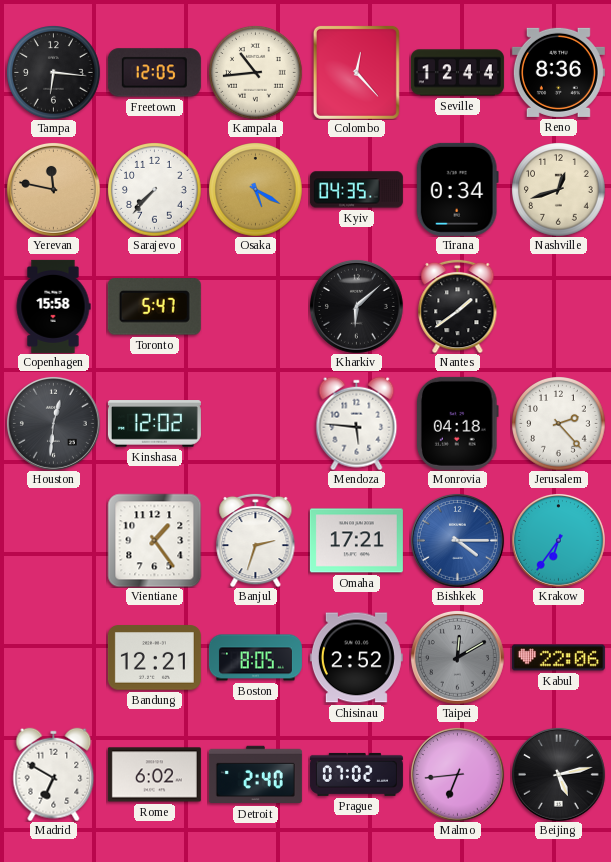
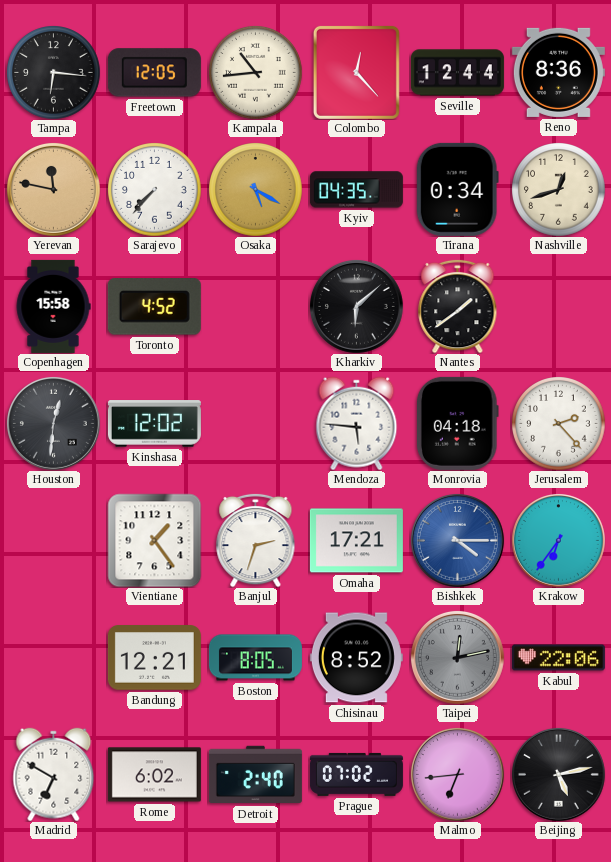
Toronto: 5:47 -> 4:52
Chisinau: 2:52 -> 8:52
Taipei: 12:10 -> 12:13
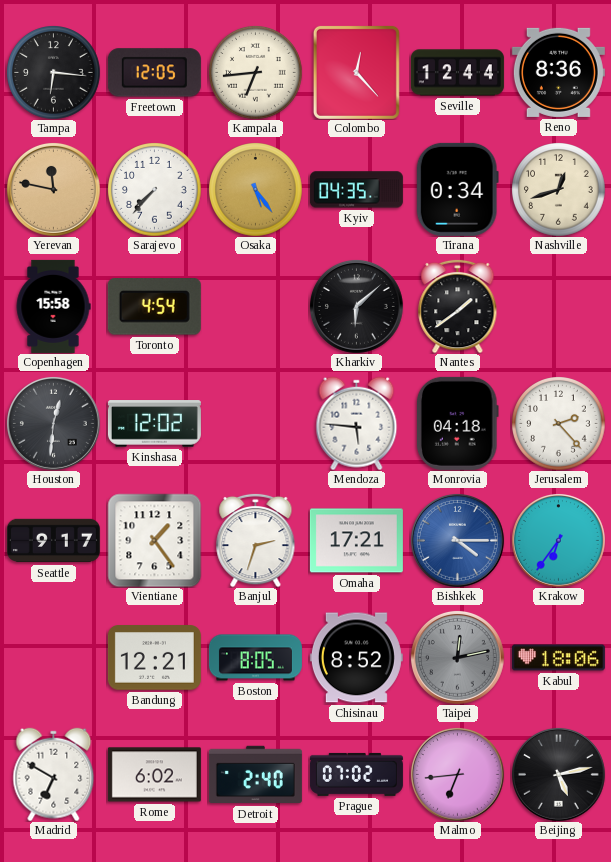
Kampala: 10:44 -> 6:44
Osaka: 5:20 -> 5:24
Toronto: 4:52 -> 4:54
Seattle: none -> 9:17
Kabul: 22:06 -> 18:06
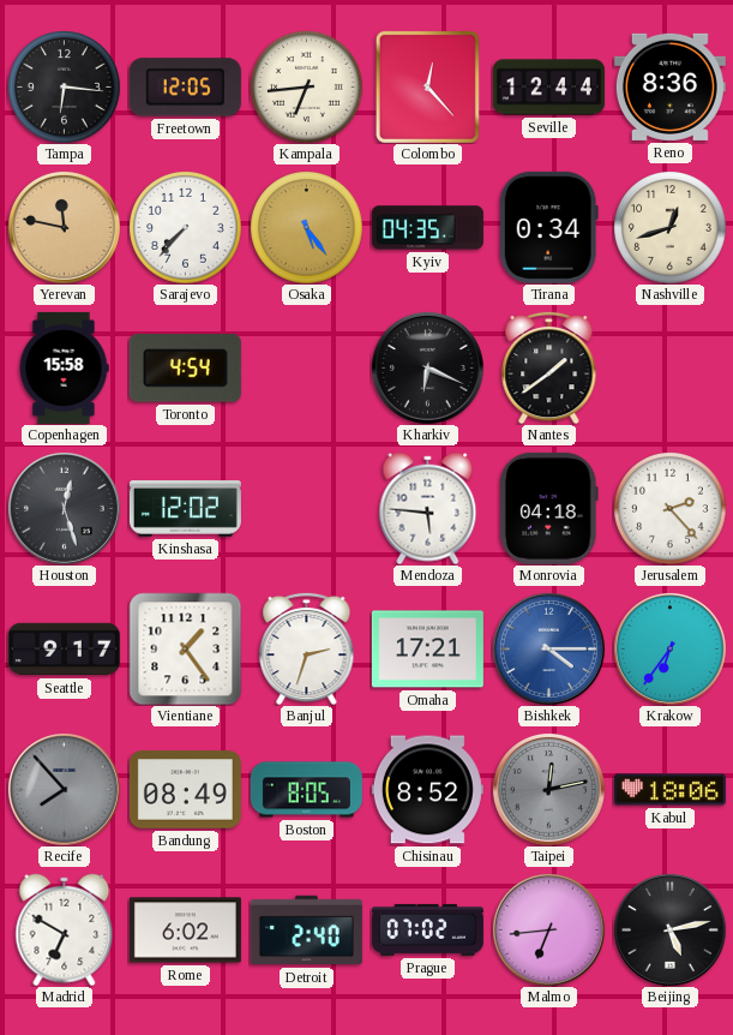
Kharkiv: 6:08 -> 6:19
Houston: 12:31 -> 12:27
Recife: none -> 7:53
Bandung: 12:21 -> 08:49
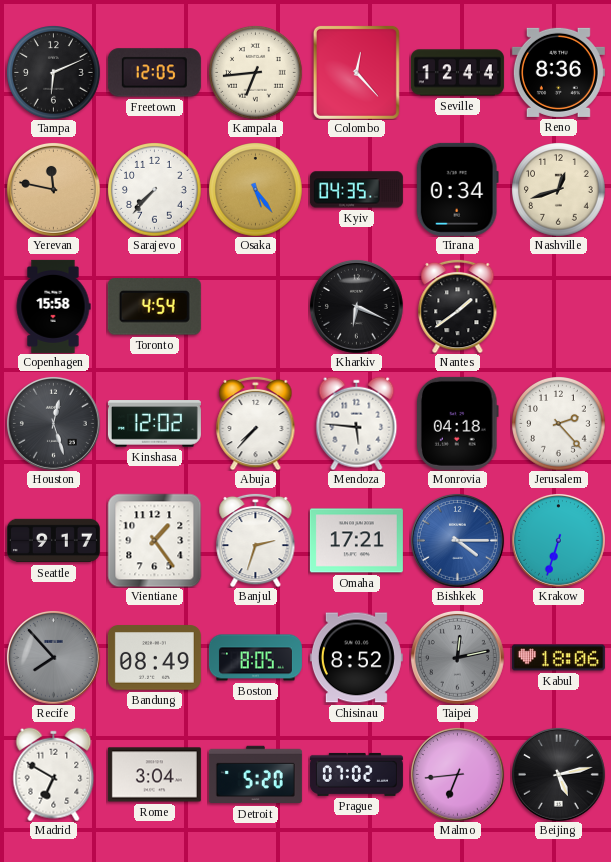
Tampa: 6:16 -> 6:11
Abuja: none -> 7:37
Krakow: 6:36 -> 6:33
Rome: 6:02 -> 3:04
Detroit: 2:40 -> 5:20
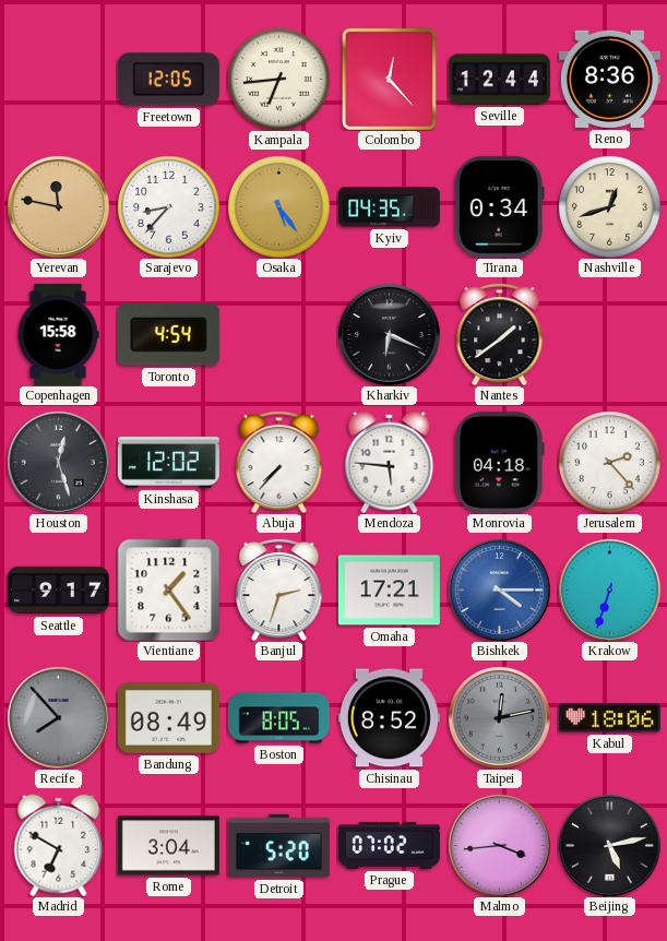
Tampa: 6:11 -> none
Sarajevo: 7:37 -> 8:37
Malmo: 6:44 -> 3:44
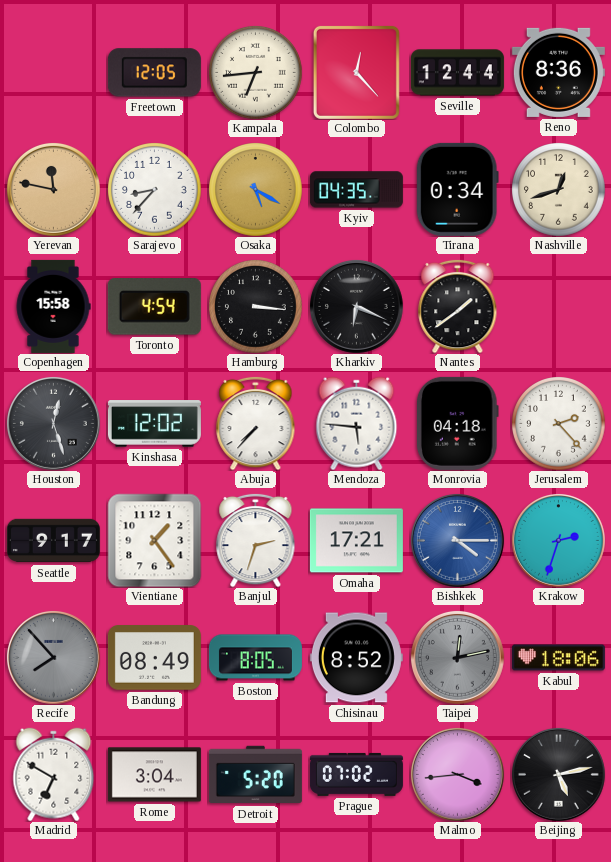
Osaka: 5:24 -> 5:20
Hamburg: none -> 3:16
Krakow: 6:33 -> 2:33
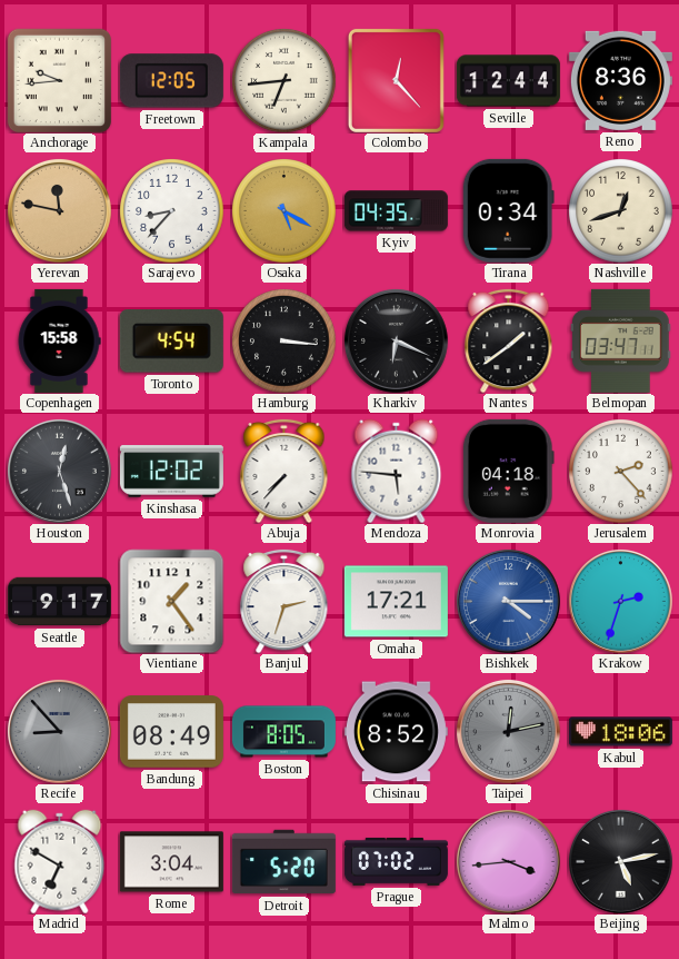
Anchorage: none -> 9:44
Belmopan: none -> 03:47
Recife: 7:53 -> 8:53
